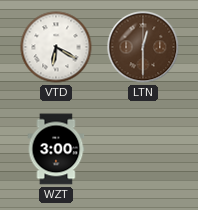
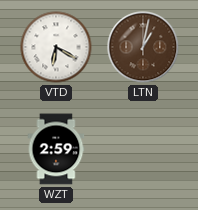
LTN: 12:30 -> 1:02
WZT: 3:00 -> 2:59
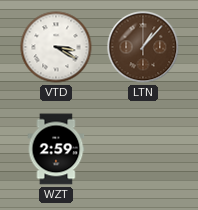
VTD: 6:20 -> 3:20
LTN: 1:02 -> 1:07
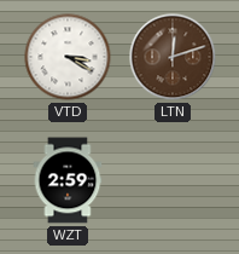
LTN: 1:07 -> 12:12
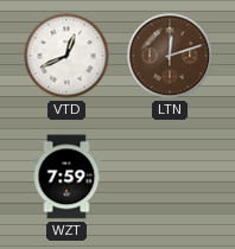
VTD: 3:20 -> 12:41
WZT: 2:59 -> 7:59
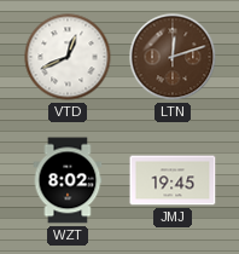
WZT: 7:59 -> 8:02
JMJ: none -> 19:45
